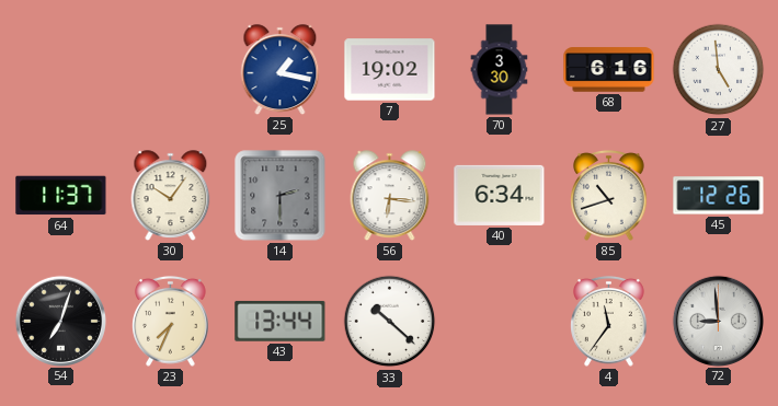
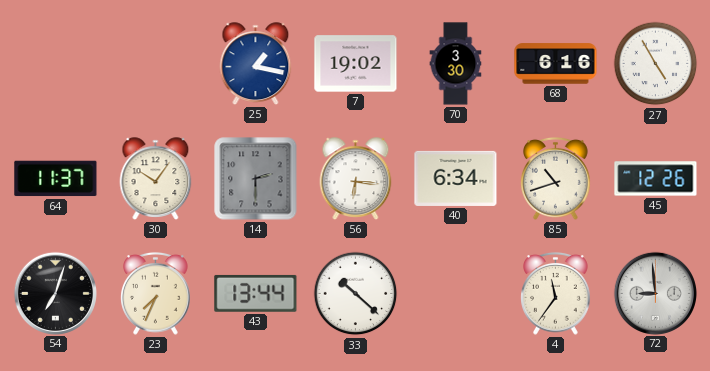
27: 4:59 -> 4:55
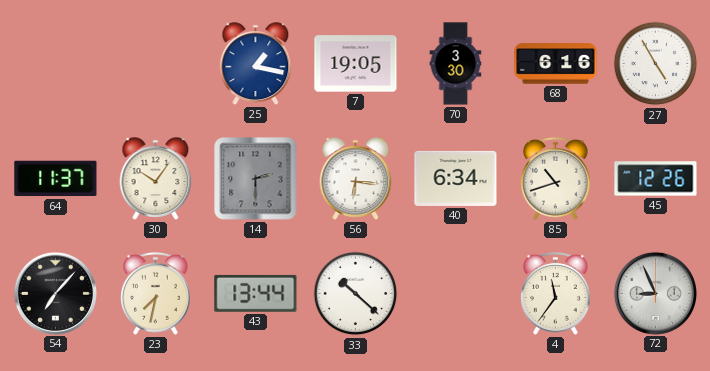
7: 19:02 -> 19:05
54: 7:03 -> 7:07
23: 7:34 -> 7:32
72: 8:59 -> 8:56
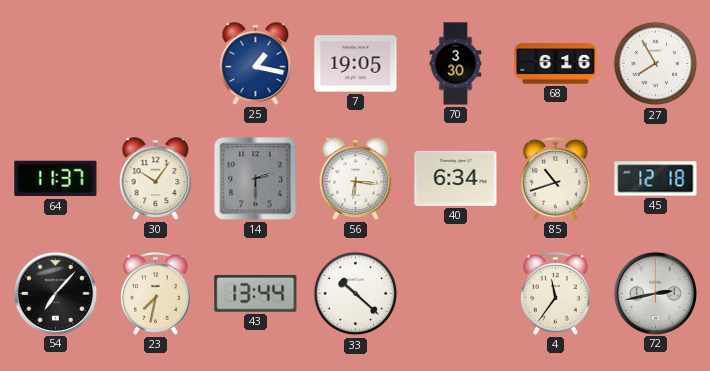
27: 4:55 -> 7:55
45: 12:26 -> 12:18
72: 8:56 -> 2:43
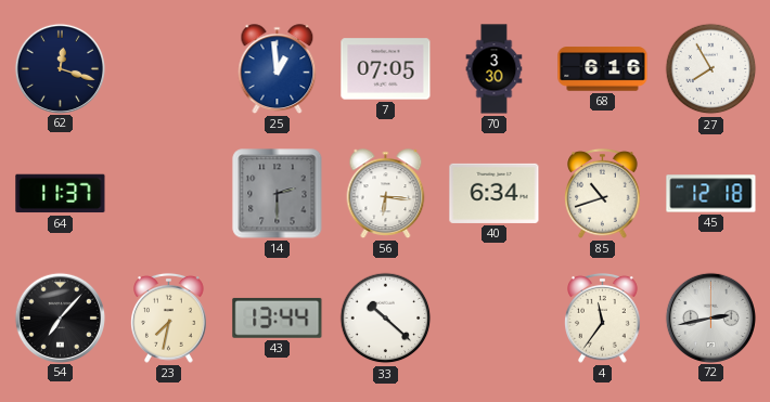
62: none -> 12:18
25: 1:17 -> 12:59
7: 19:05 -> 07:05
30: 10:06 -> none
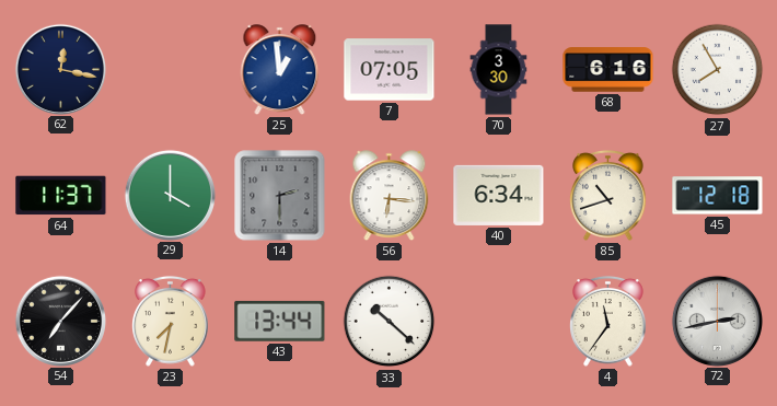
62: 12:18 -> 12:17
29: none -> 4:00
